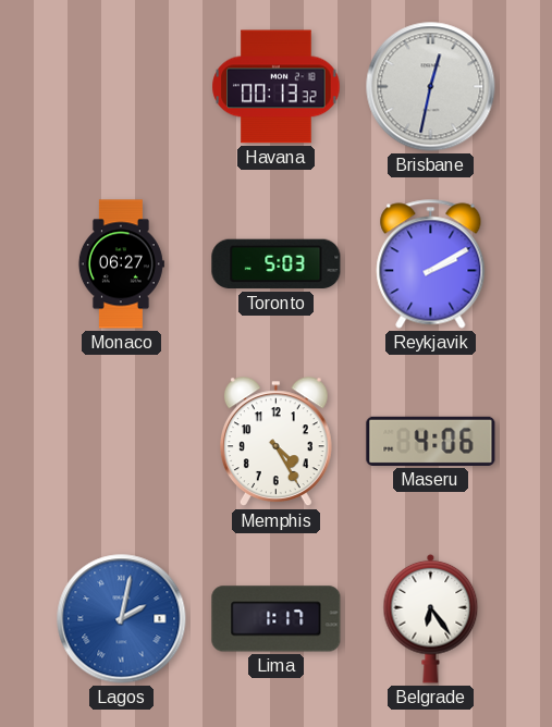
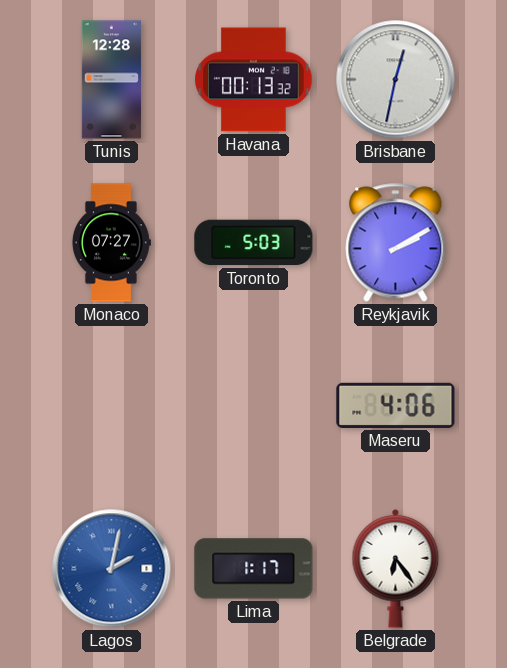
Tunis: none -> 12:28
Monaco: 06:27 -> 07:27
Memphis: 4:25 -> none
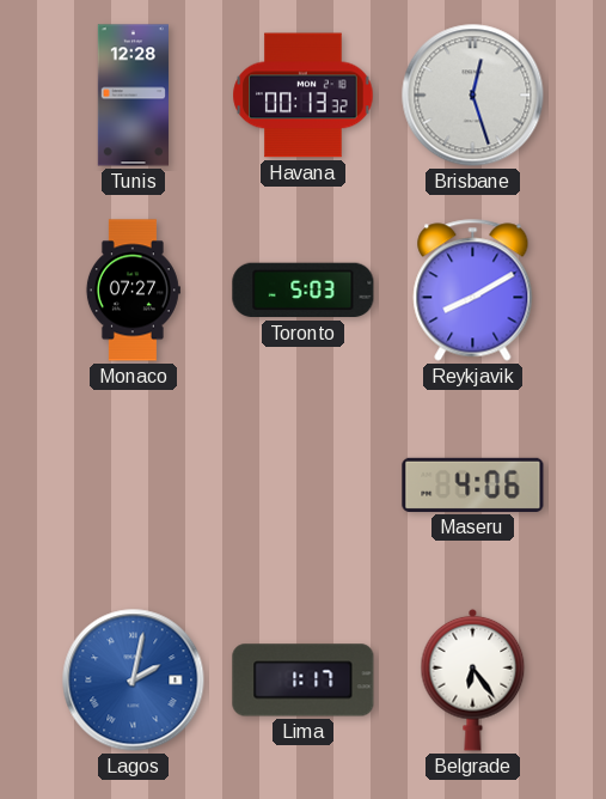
Brisbane: 12:32 -> 12:27
Reykjavik: 2:10 -> 8:10
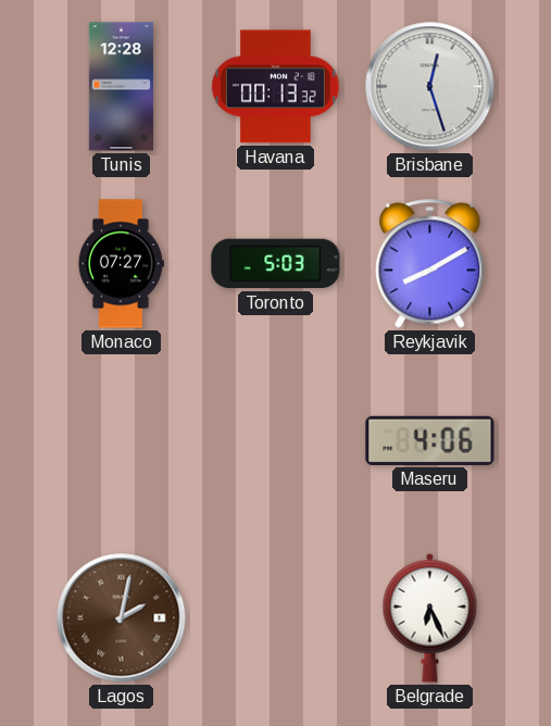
Lagos dial: blue -> brown
Lima: 1:17 -> none
Belgrade: 6:24 -> 6:26
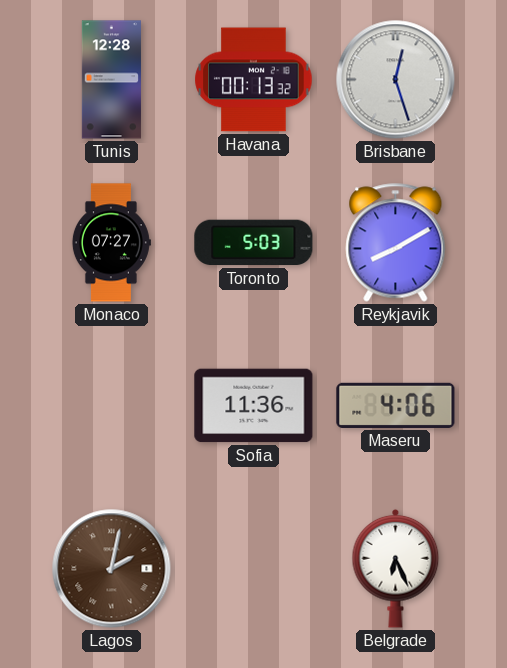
Sofia: none -> 11:36
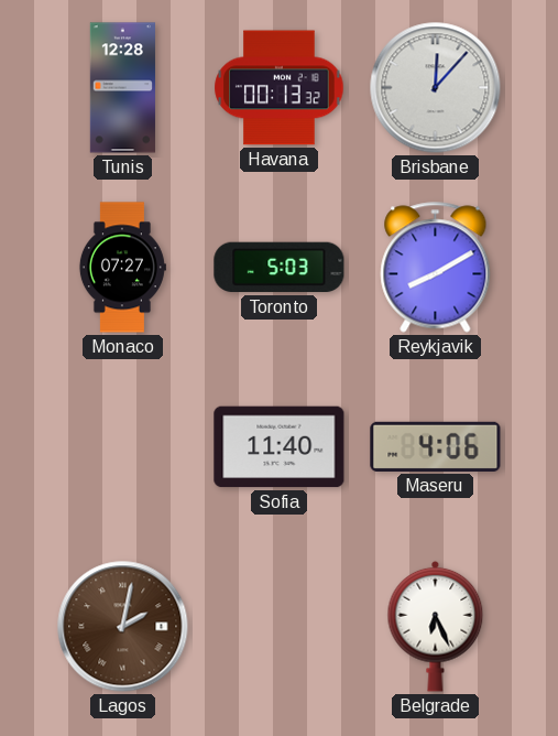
Brisbane: 12:27 -> 12:07
Sofia: 11:36 -> 11:40
